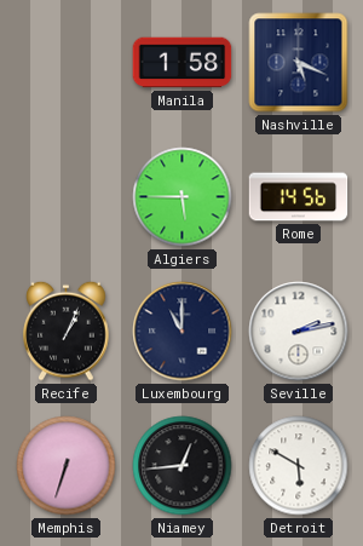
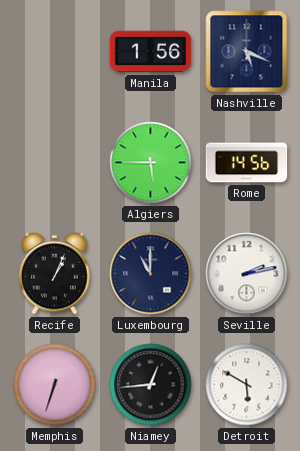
Manila: 1:58 -> 1:56
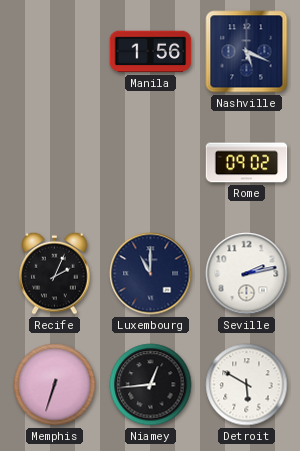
Algiers: 5:45 -> none
Rome: 14:56 -> 09:02
Recife: 1:04 -> 2:04
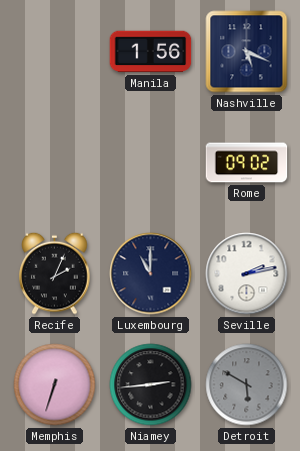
Niamey: 12:44 -> 2:44
Detroit dial: white -> grey
